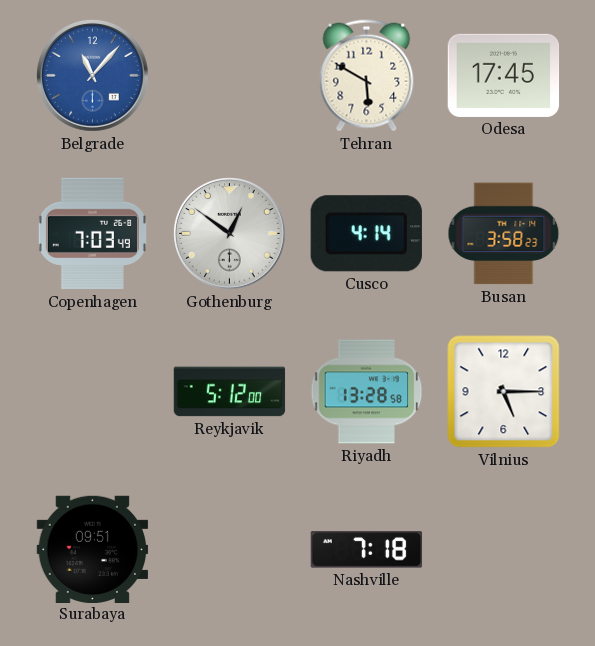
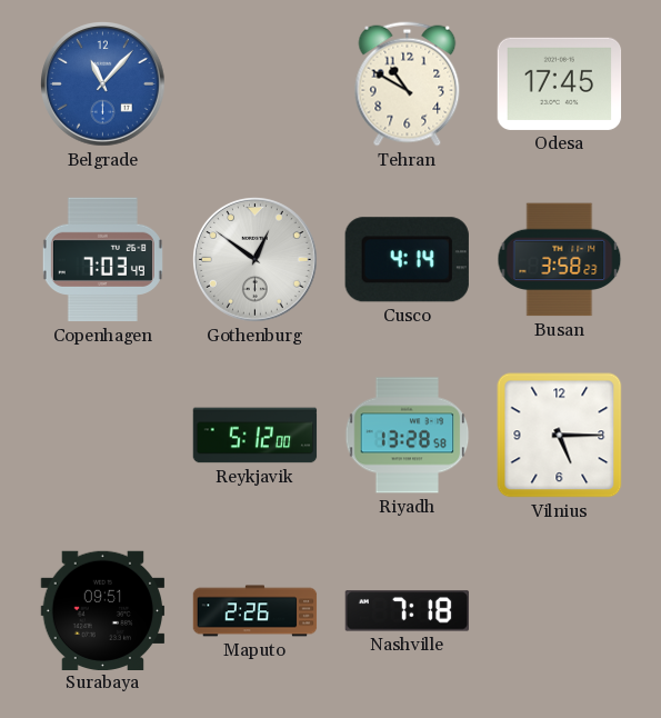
Tehran: 5:50 -> 10:50
Maputo: none -> 2:26
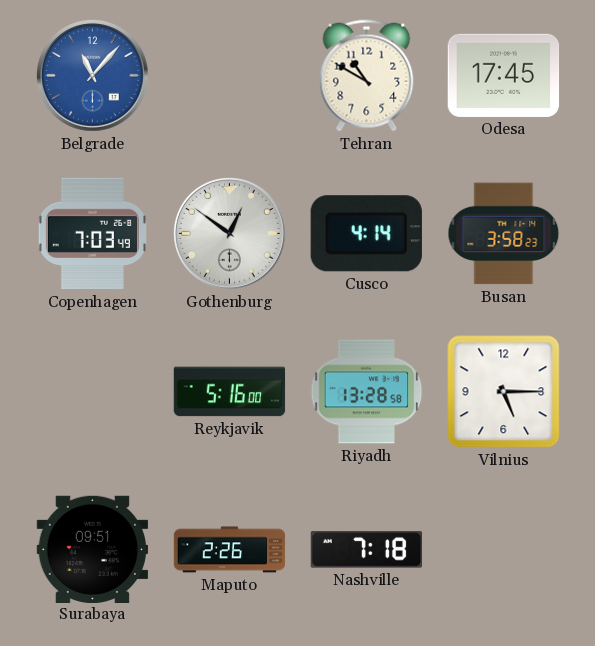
Reykjavik: 5:12 -> 5:16
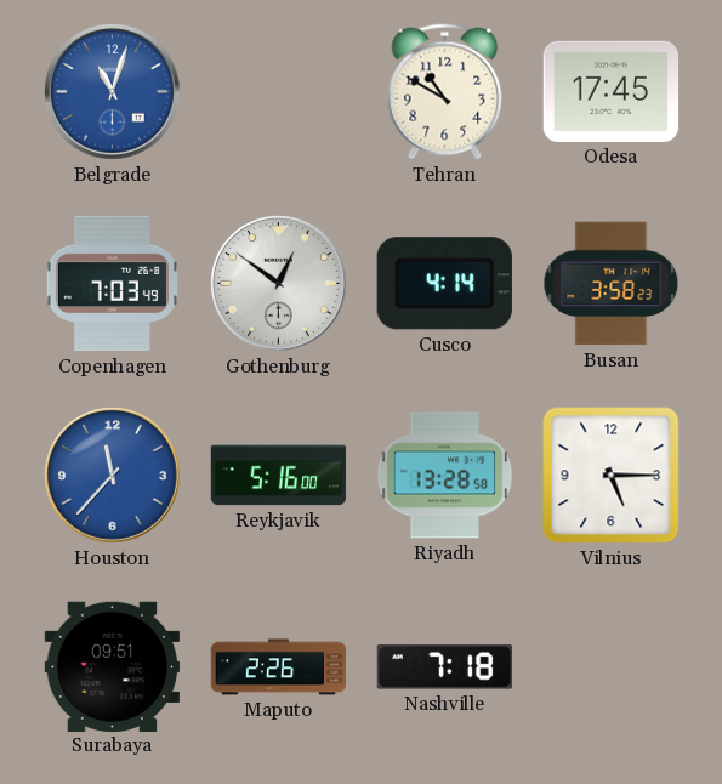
Belgrade: 11:07 -> 11:03
Houston: none -> 11:37
